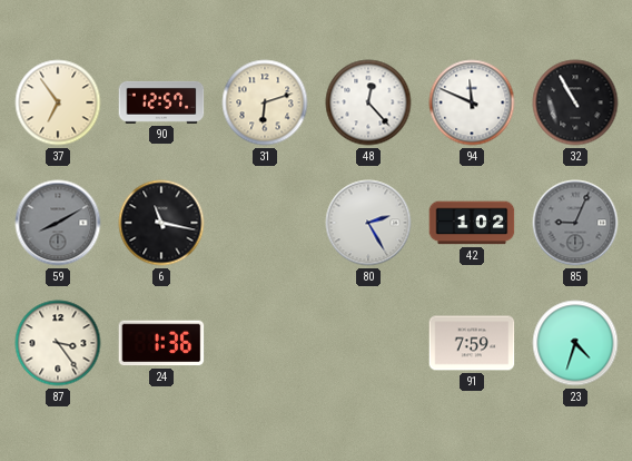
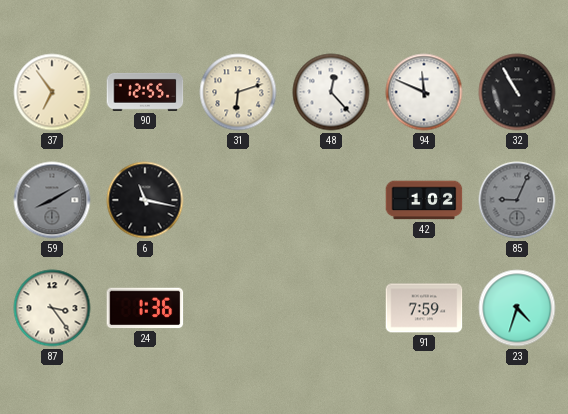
90: 12:57 -> 12:55
80: 2:25 -> none
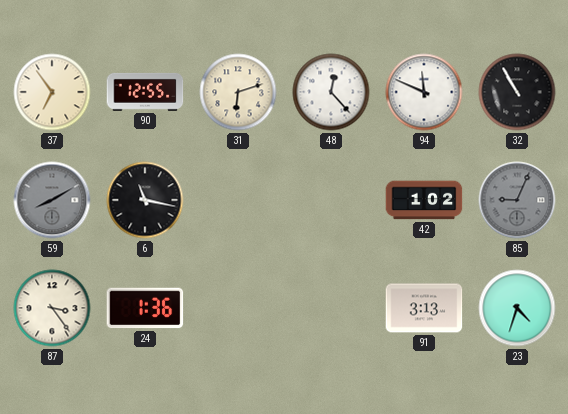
91: 7:59 -> 3:13
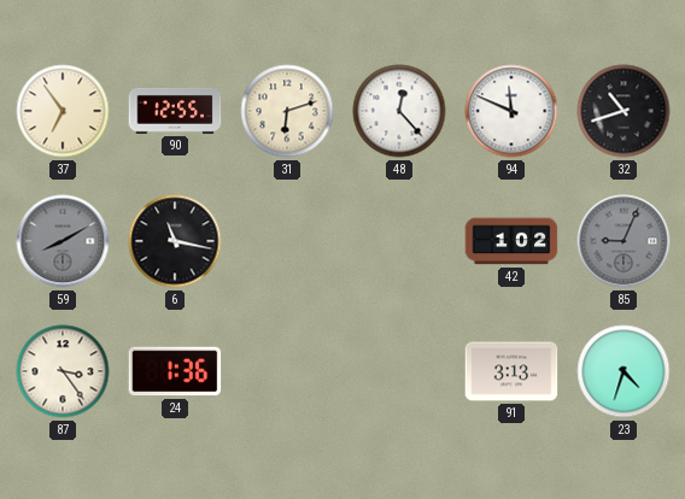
32: 10:55 -> 10:42
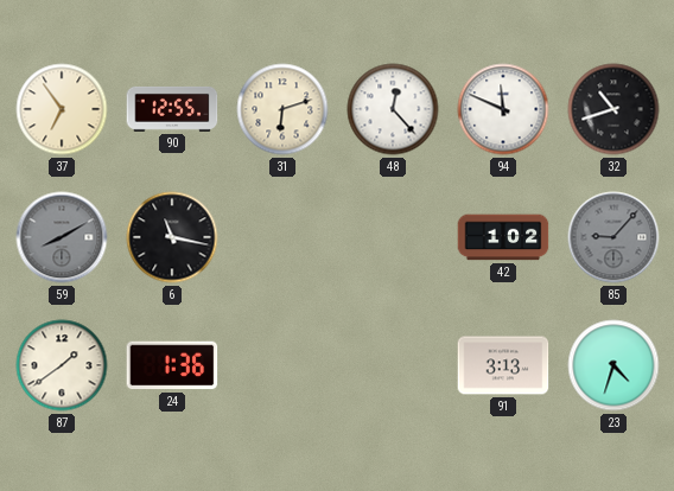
85: 9:04 -> 9:07
87: 3:24 -> 1:39
